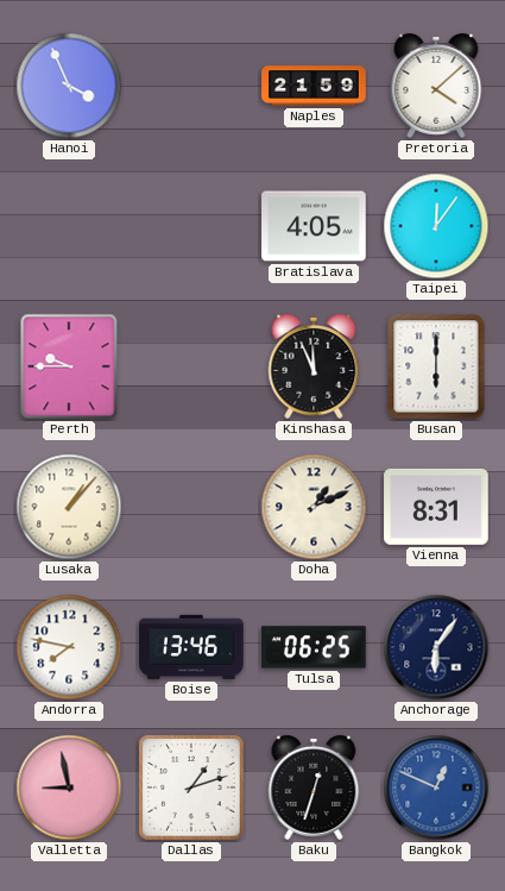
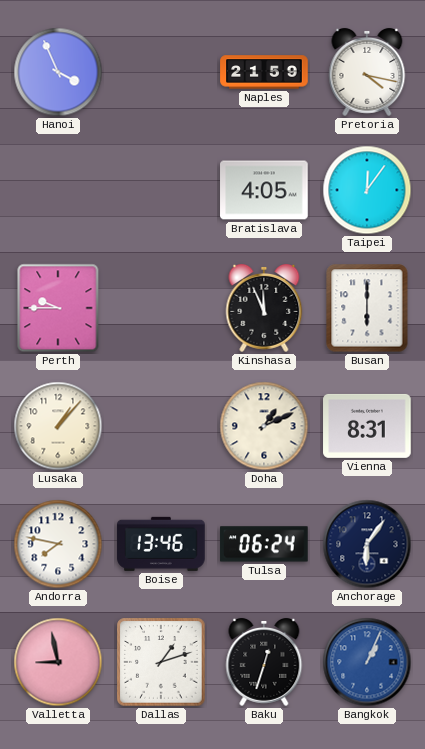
Pretoria: 4:08 -> 4:17
Tulsa: 06:25 -> 06:24
Bangkok: 12:49 -> 1:04
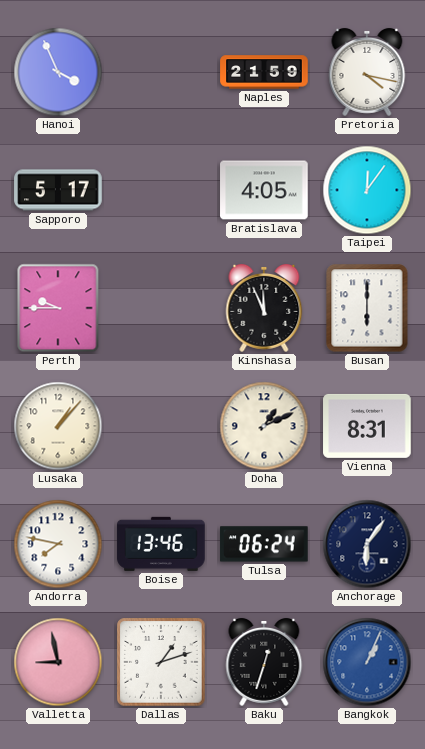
Sapporo: none -> 5:17
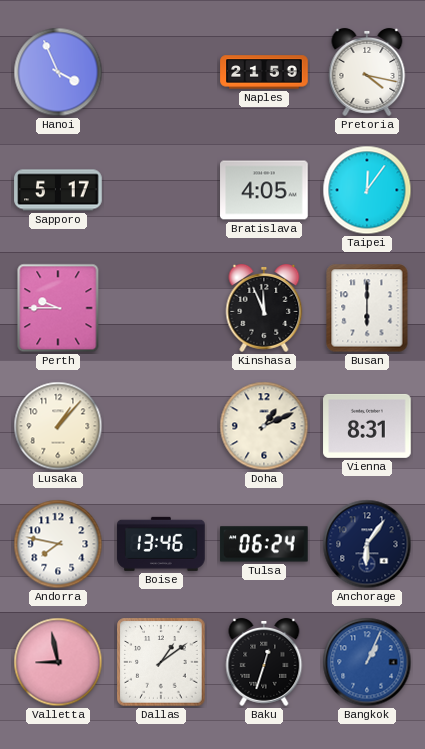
Dallas: 1:12 -> 1:09
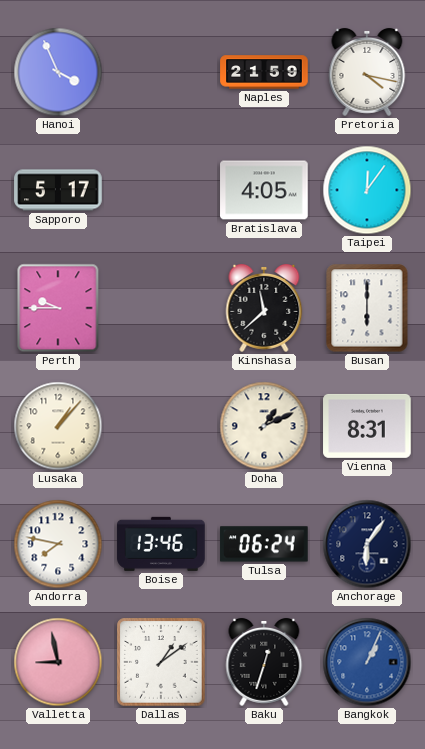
Kinshasa: 11:56 -> 11:38
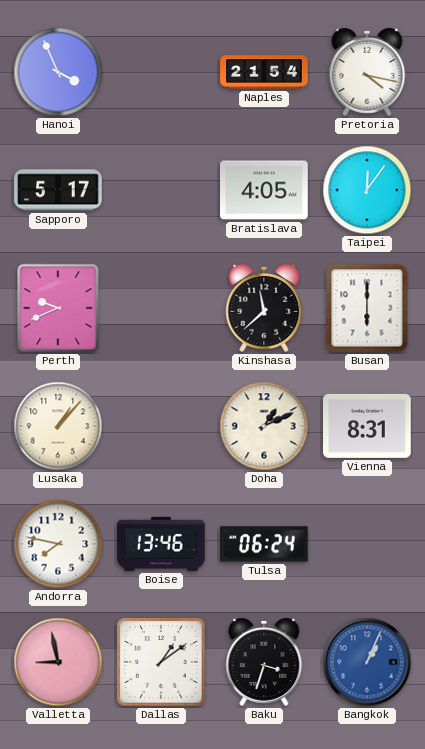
Naples: 21:59 -> 21:54
Perth: 9:45 -> 9:41
Anchorage: 6:06 -> none
Baku: 12:33 -> 3:33
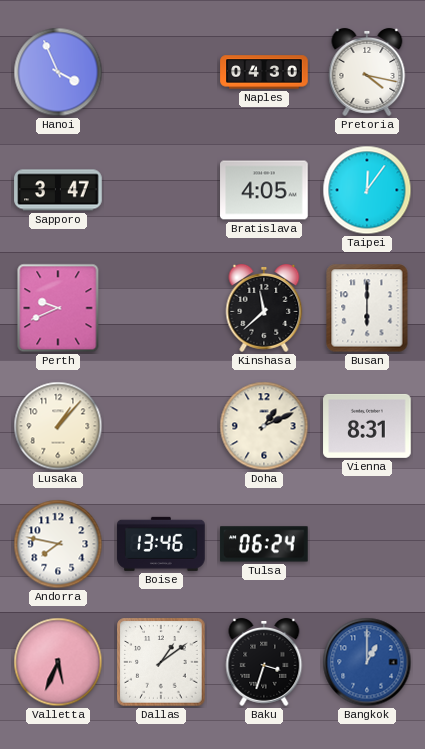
Naples: 21:54 -> 04:30
Sapporo: 5:17 -> 3:47
Valletta: 8:58 -> 5:34
Bangkok: 1:04 -> 1:00
